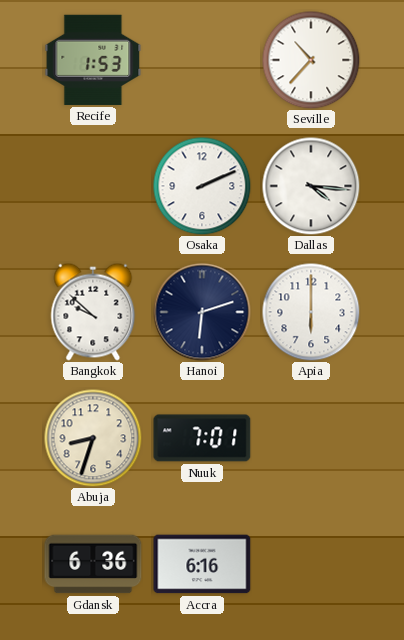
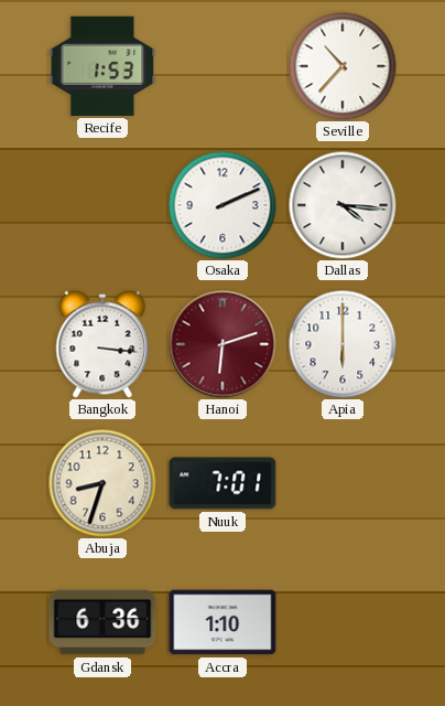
Bangkok: 9:52 -> 3:16
Hanoi dial: navy -> burgundy
Accra: 6:16 -> 1:10
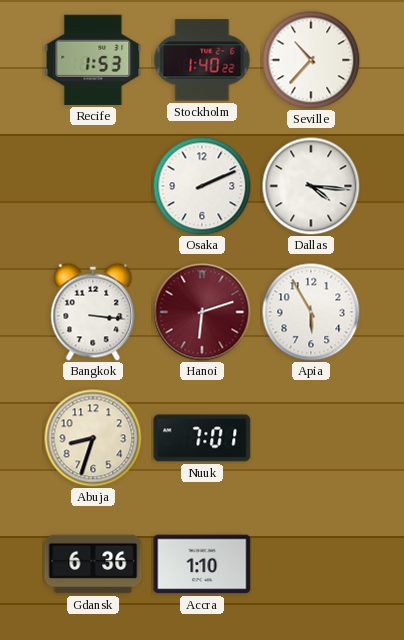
Stockholm: none -> 1:40
Apia: 6:00 -> 5:55
